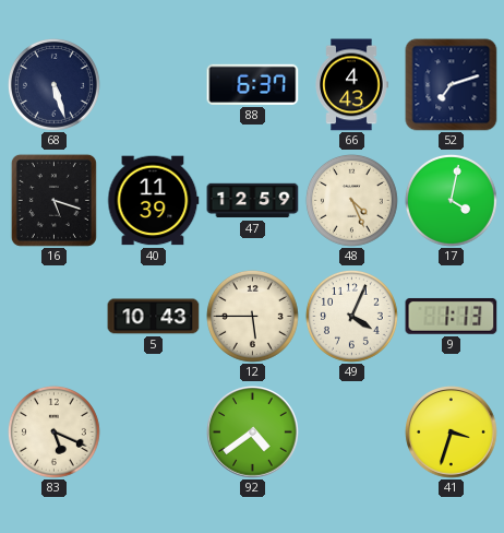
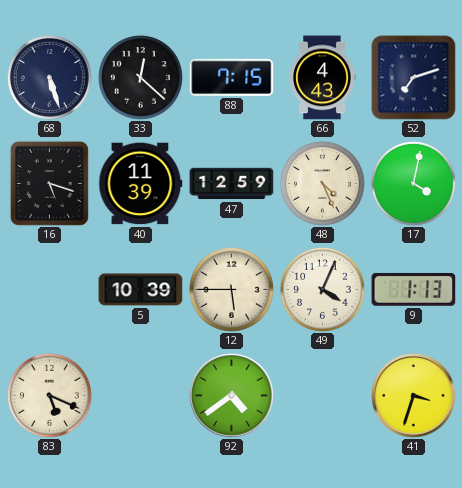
33: none -> 12:22
88: 6:37 -> 7:15
5: 10:43 -> 10:39
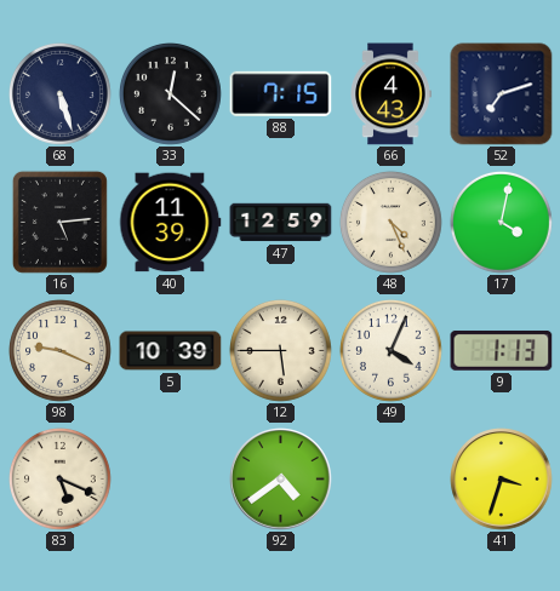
16: 5:18 -> 5:14
98: none -> 9:19
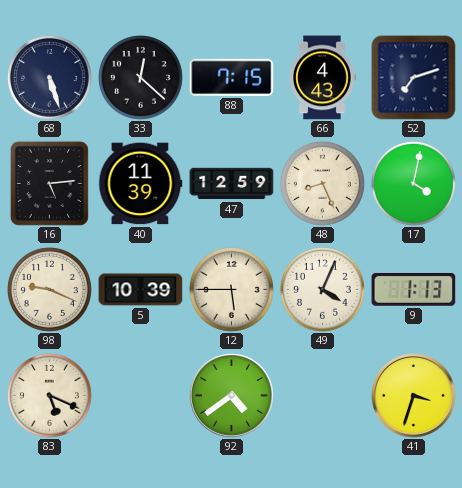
48: 4:26 -> 8:26
